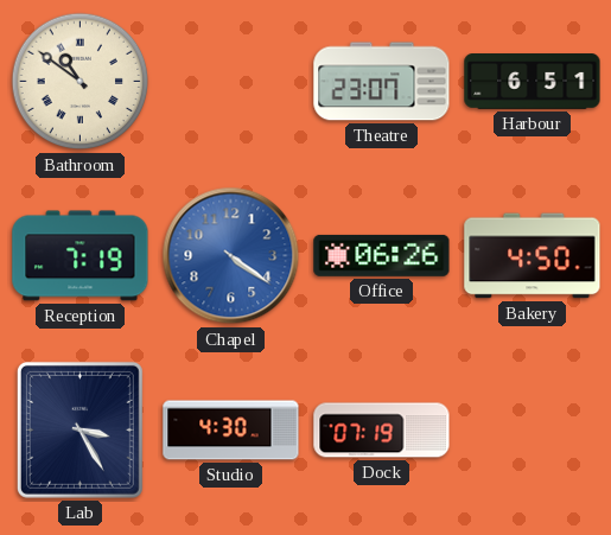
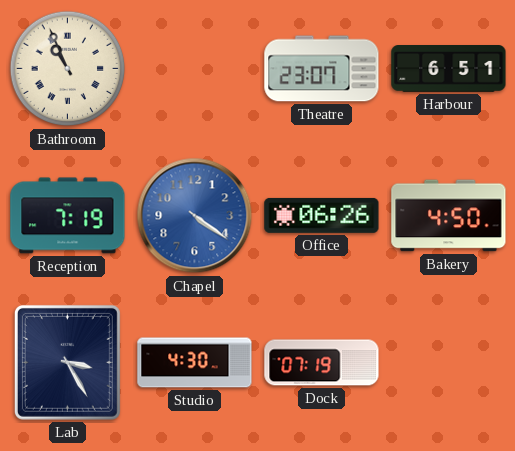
Bathroom: 10:51 -> 10:56
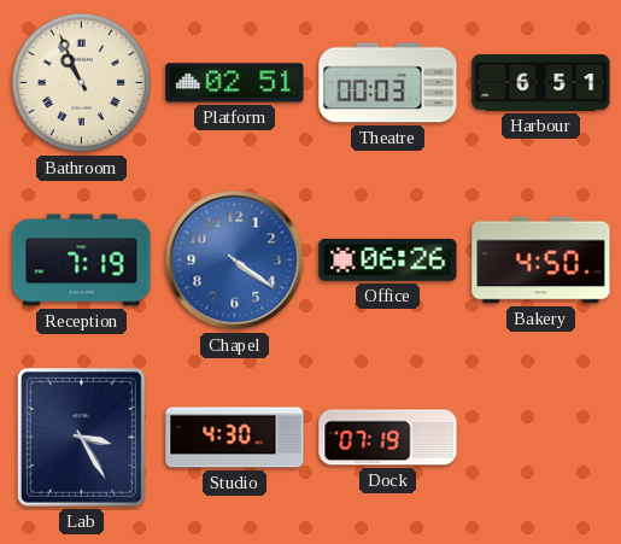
Platform: none -> 02:51
Theatre: 23:07 -> 00:03
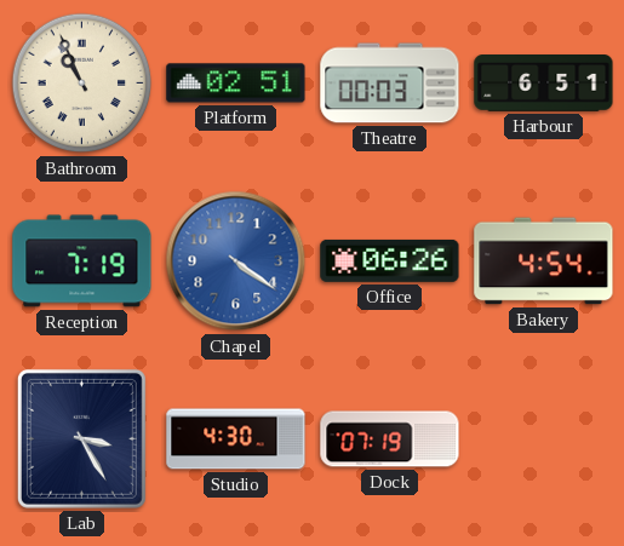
Bakery: 4:50 -> 4:54
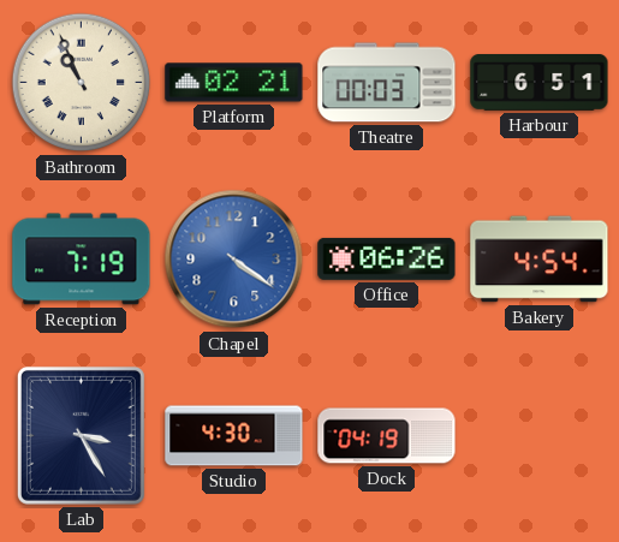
Platform: 02:51 -> 02:21
Dock: 07:19 -> 04:19
